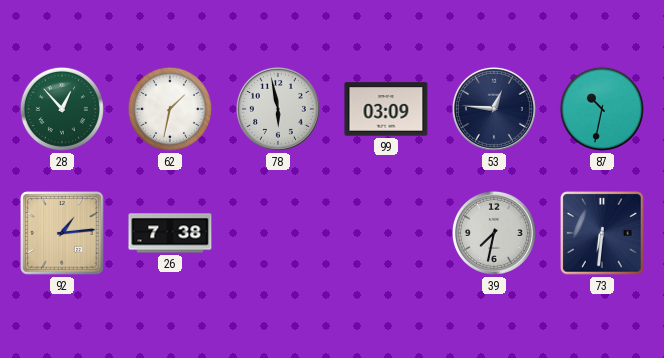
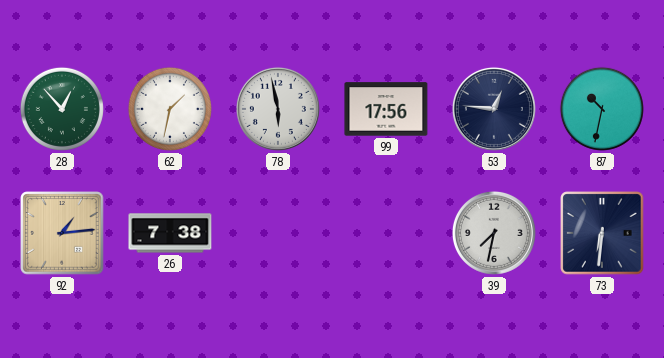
99: 03:09 -> 17:56
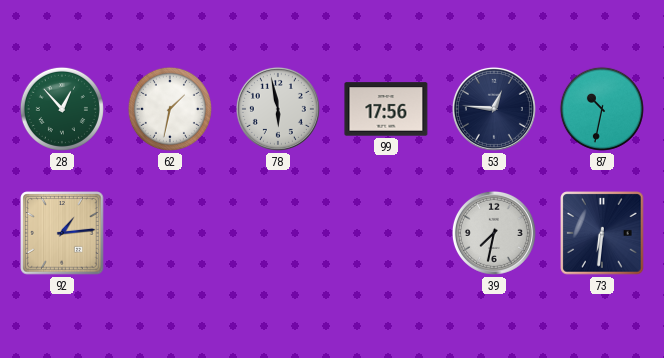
26: 7:38 -> none
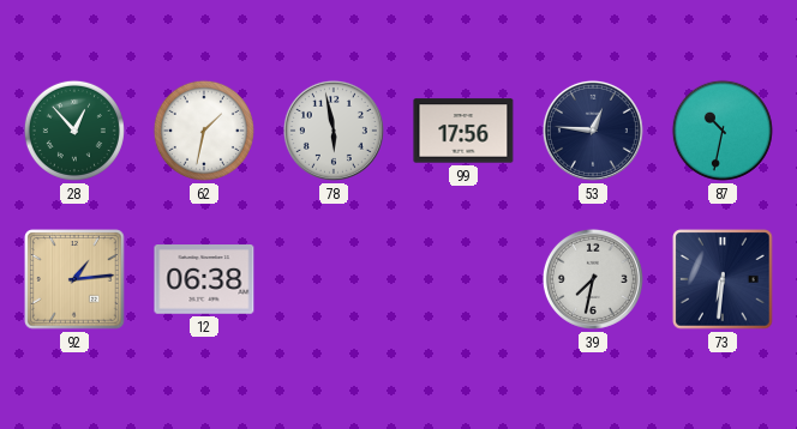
12: none -> 06:38
